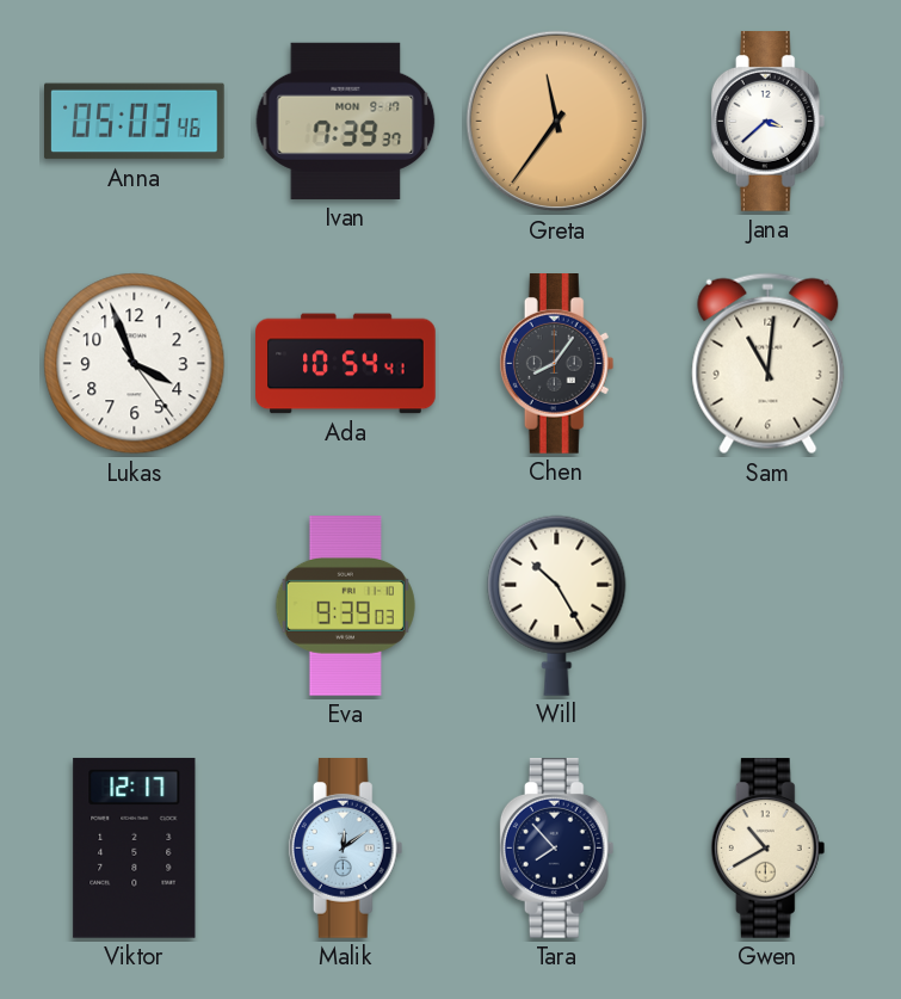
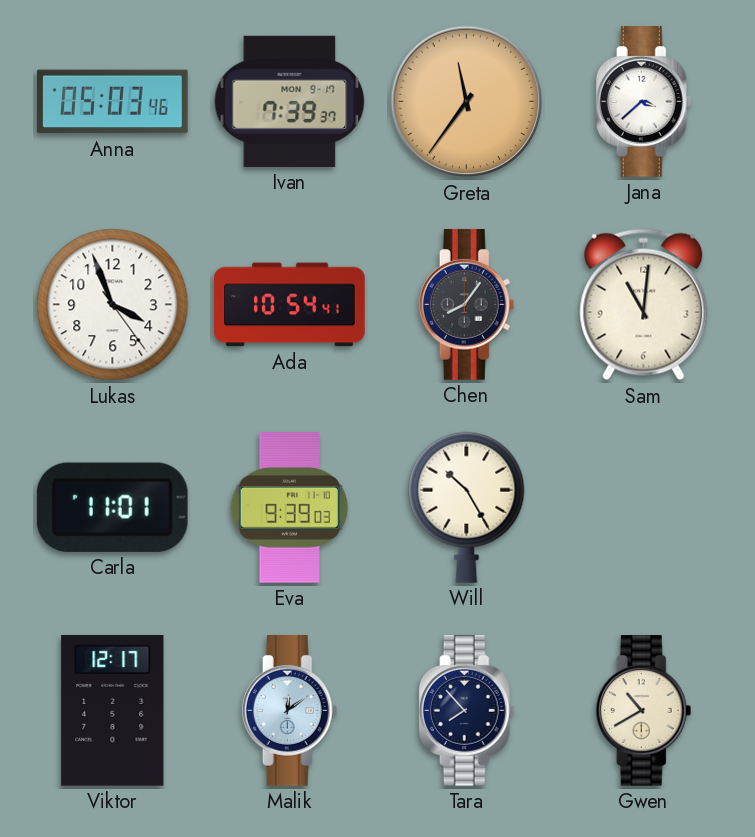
Carla: none -> 11:01
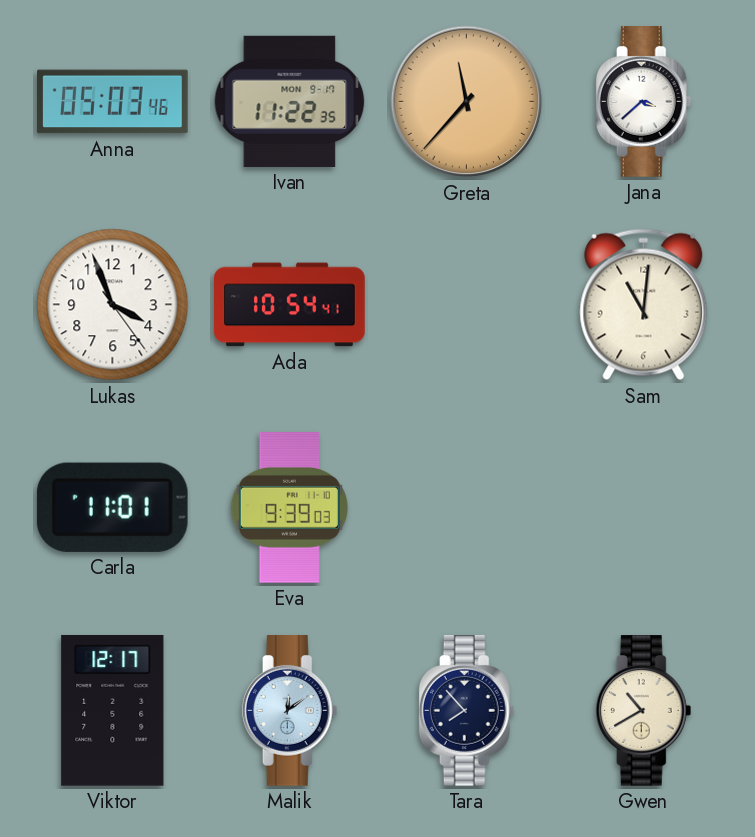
Ivan: 7:39 -> 11:22
Greta: 11:36 -> 11:37
Chen: 8:06 -> none
Will: 10:25 -> none
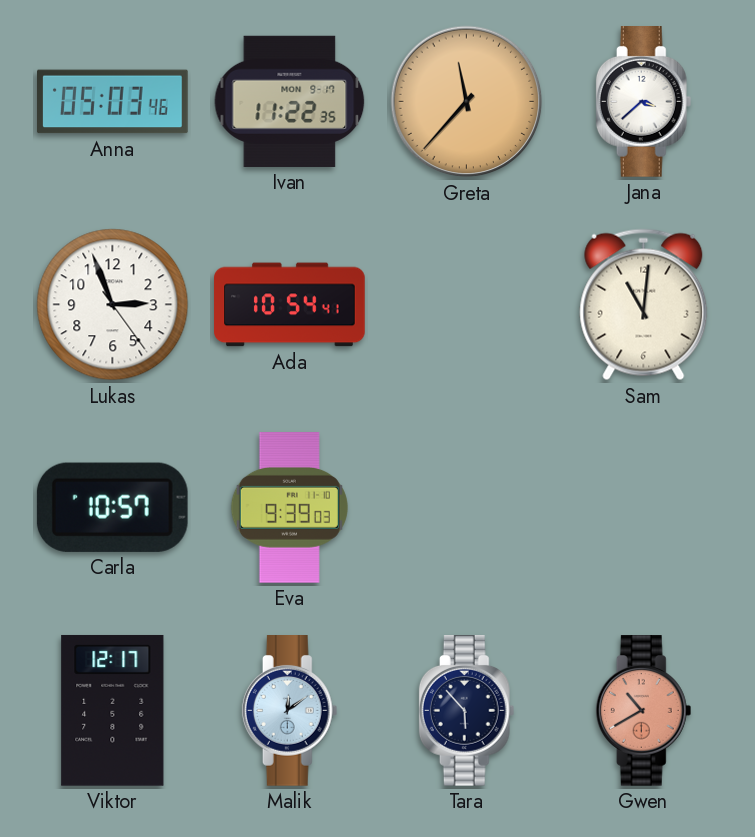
Lukas: 3:56 -> 2:56
Carla: 11:01 -> 10:57
Tara: 7:53 -> 5:53
Gwen dial: cream -> salmon
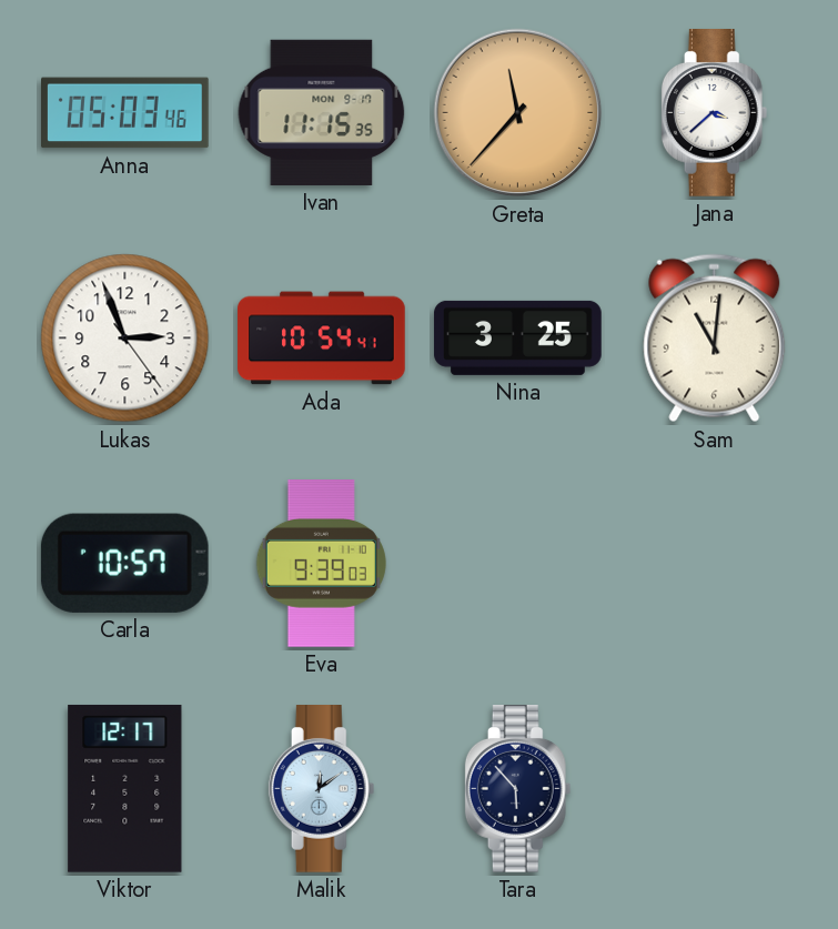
Ivan: 11:22 -> 11:15
Nina: none -> 3:25
Gwen: 10:40 -> none
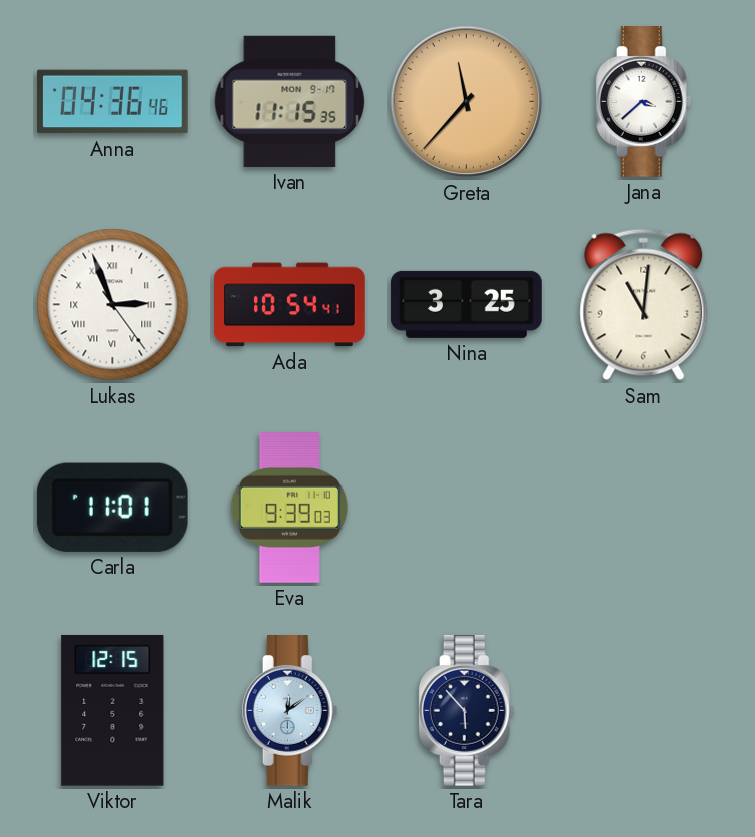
Anna: 05:03 -> 04:36
Lukas numerals: Arabic -> Roman
Carla: 10:57 -> 11:01
Viktor: 12:17 -> 12:15
